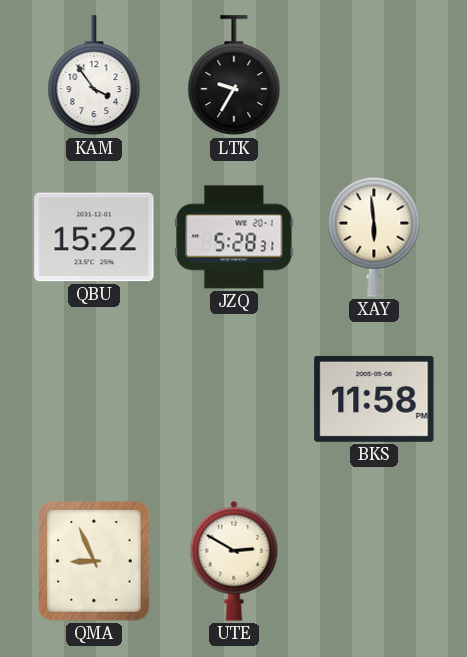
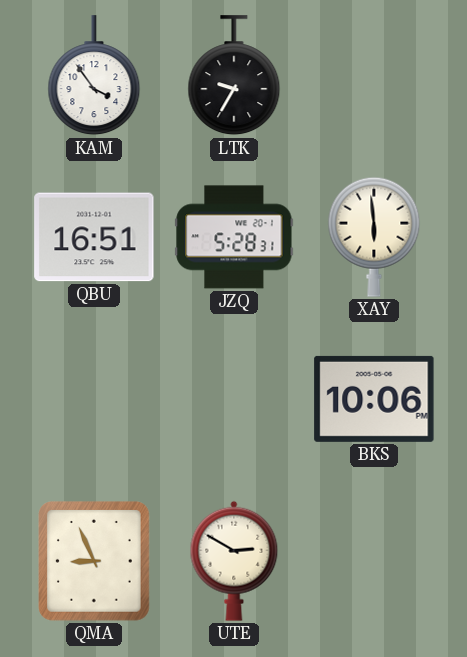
QBU: 15:22 -> 16:51
BKS: 11:58 -> 10:06
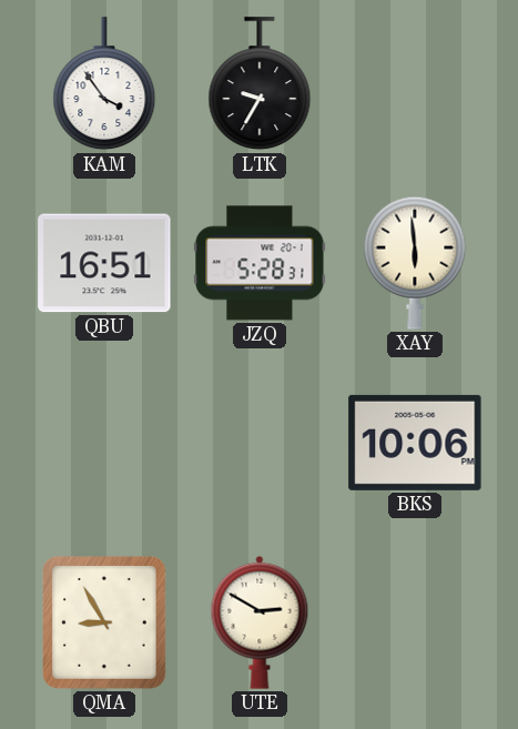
QMA: 8:56 -> 8:55
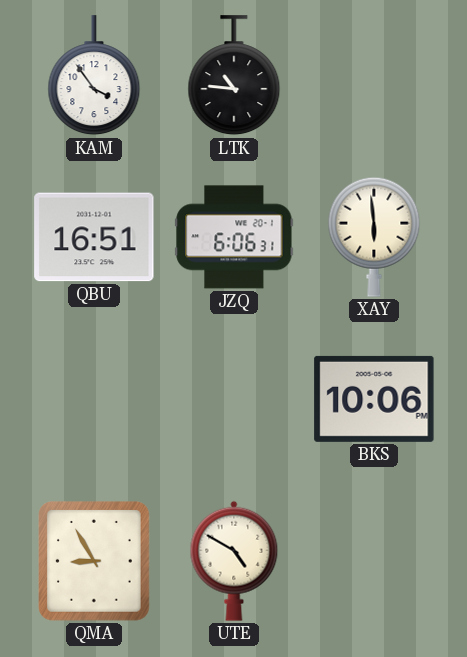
LTK: 9:35 -> 10:46
JZQ: 5:28 -> 6:06
UTE: 2:50 -> 4:50
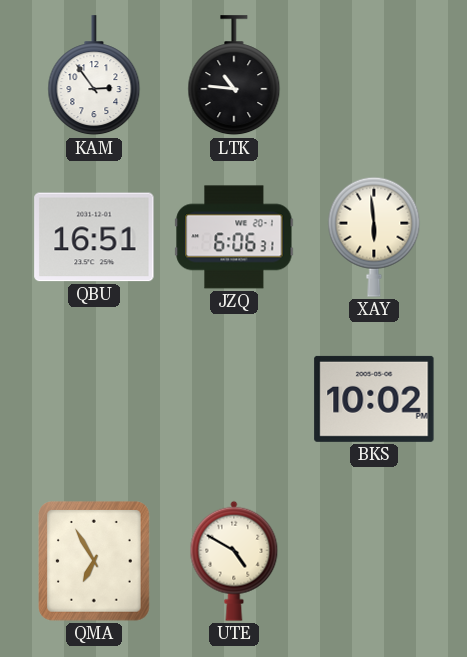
KAM: 3:54 -> 2:54
BKS: 10:06 -> 10:02
QMA: 8:55 -> 6:55
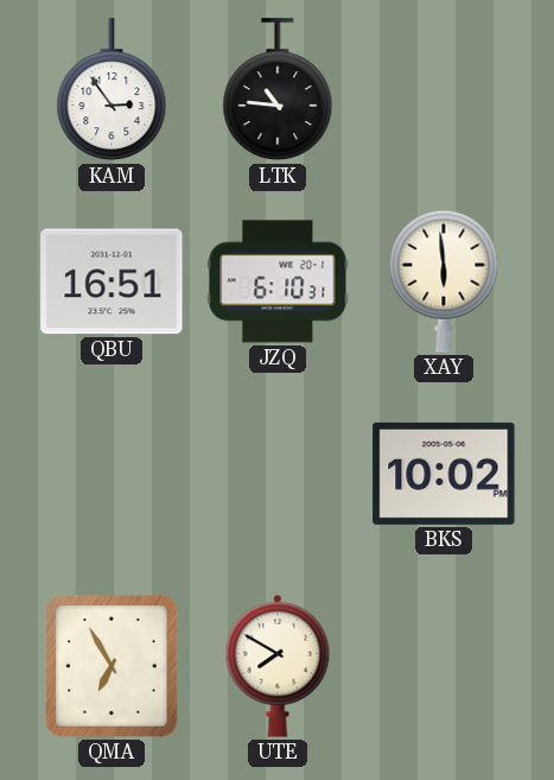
JZQ: 6:06 -> 6:10
UTE: 4:50 -> 7:50
